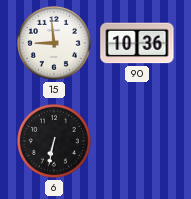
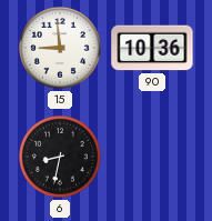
6: 6:32 -> 8:32
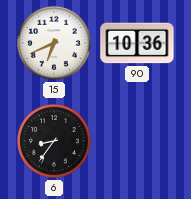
15: 8:59 -> 6:41
6: 8:32 -> 8:36
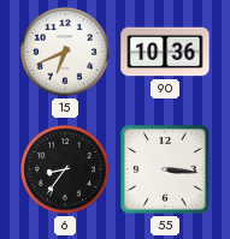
55: none -> 3:16
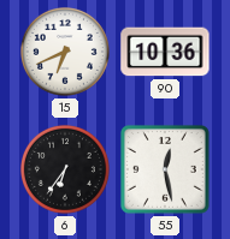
6: 8:36 -> 6:36
55: 3:16 -> 12:28
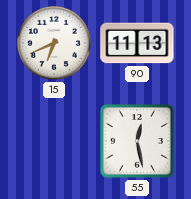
90: 10:36 -> 11:13
6: 6:36 -> none
